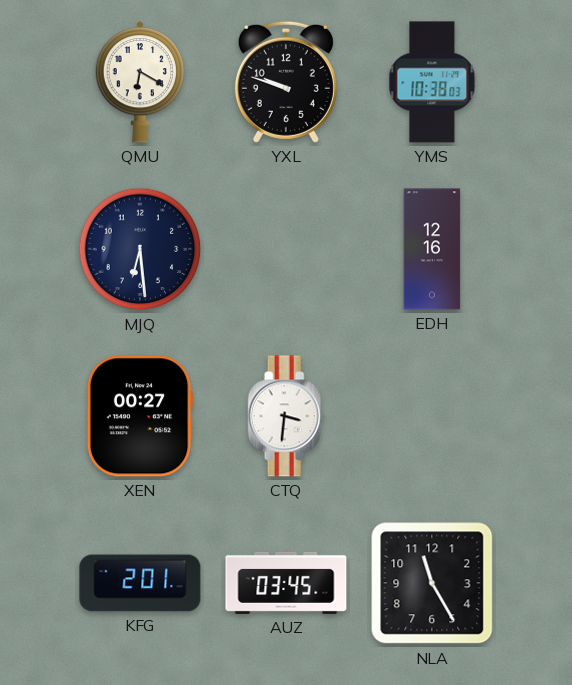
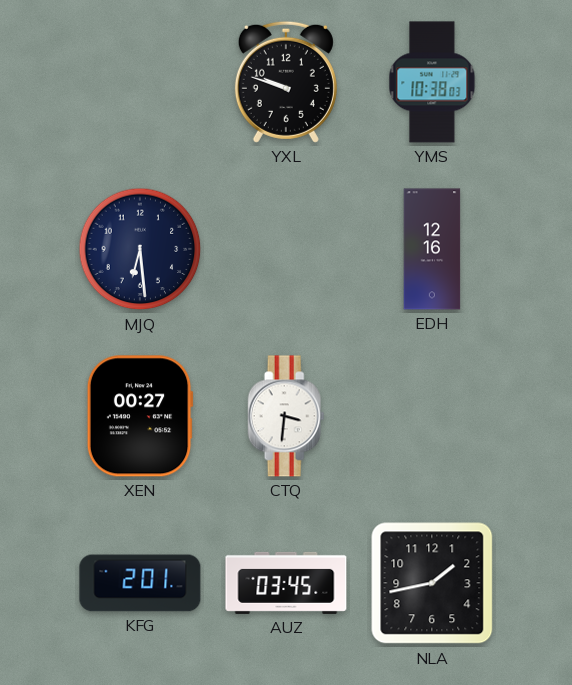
QMU: 6:20 -> none
NLA: 11:25 -> 1:43
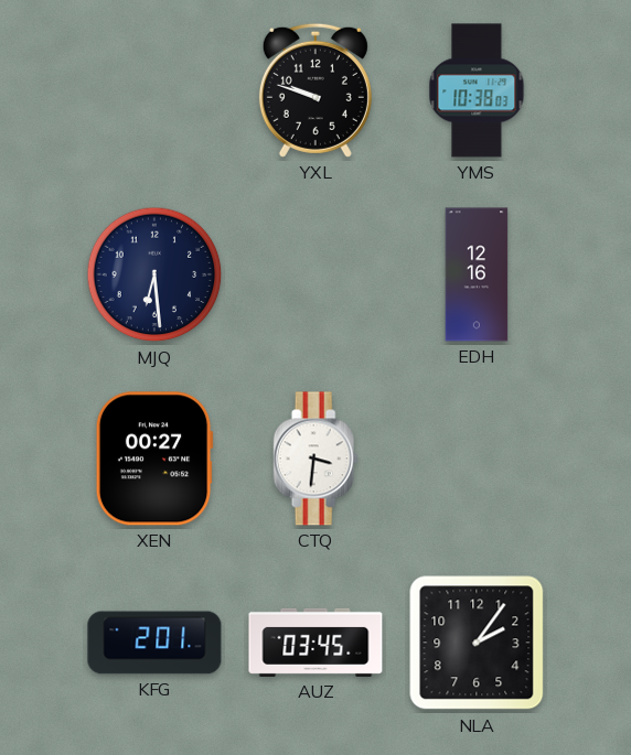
NLA: 1:43 -> 2:06
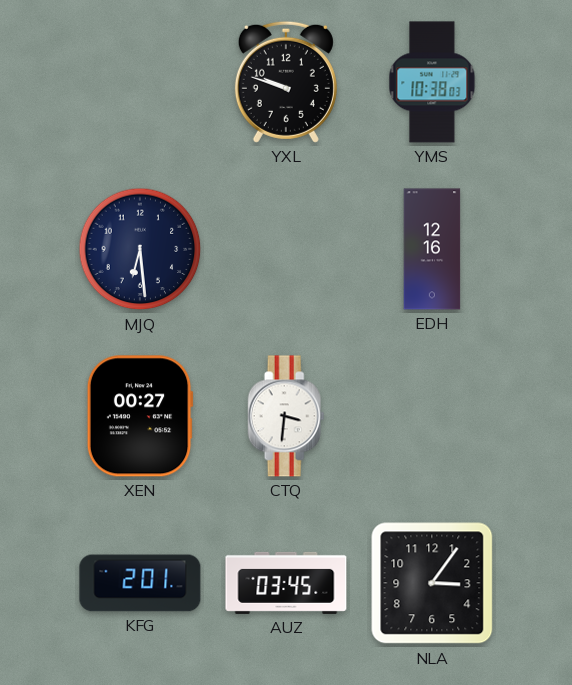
NLA: 2:06 -> 3:06
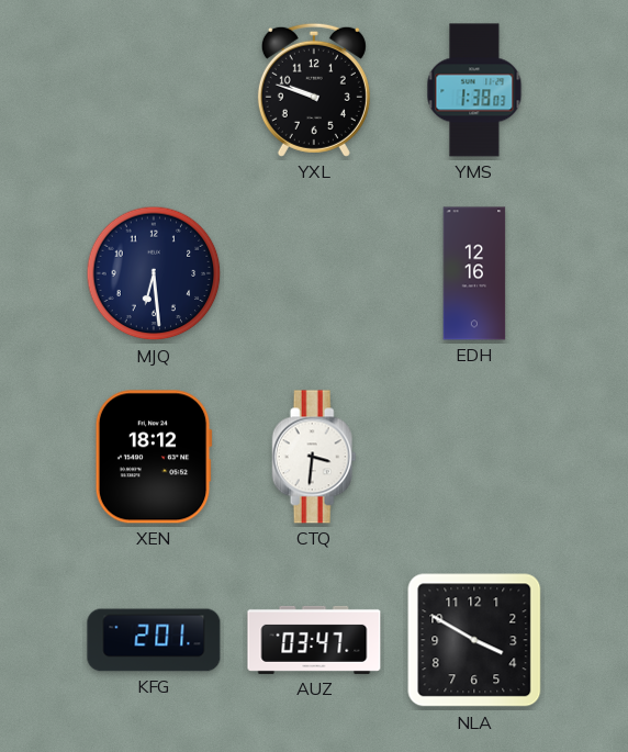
YMS: 10:38 -> 1:38
XEN: 00:27 -> 18:12
AUZ: 03:45 -> 03:47
NLA: 3:06 -> 3:50
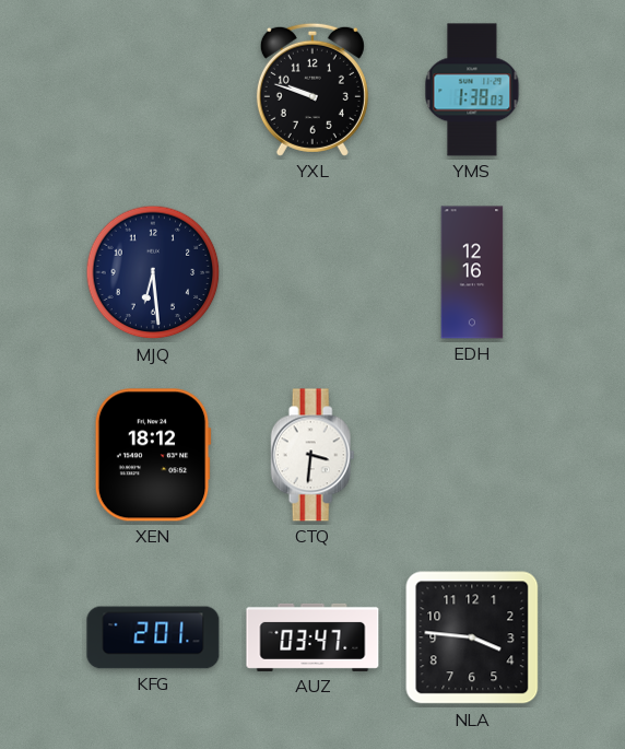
NLA: 3:50 -> 3:46
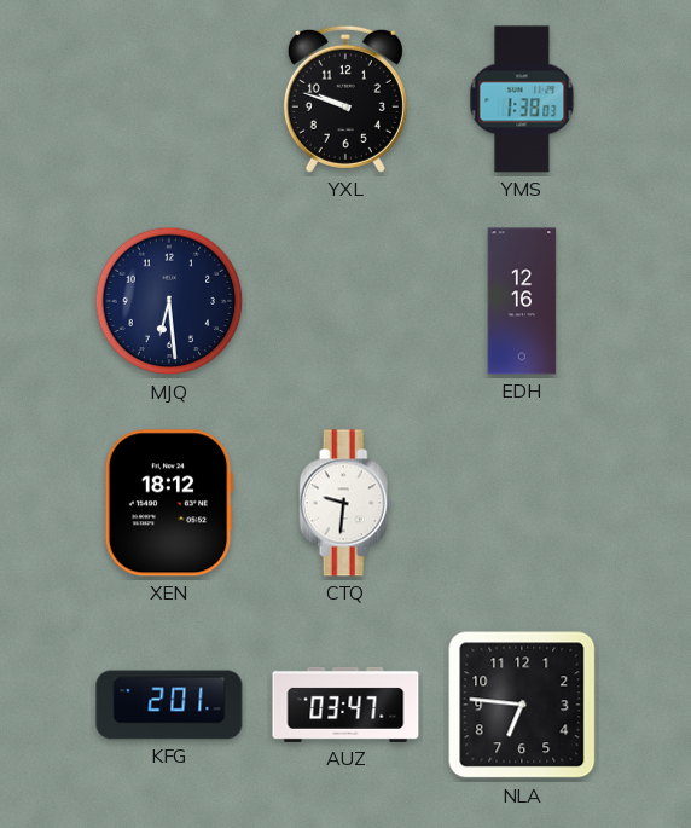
CTQ: 3:31 -> 9:31
NLA: 3:46 -> 6:46
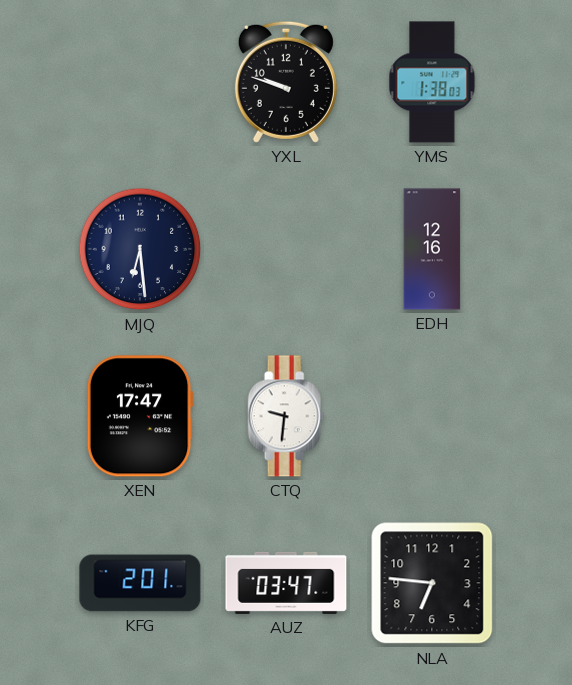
XEN: 18:12 -> 17:47
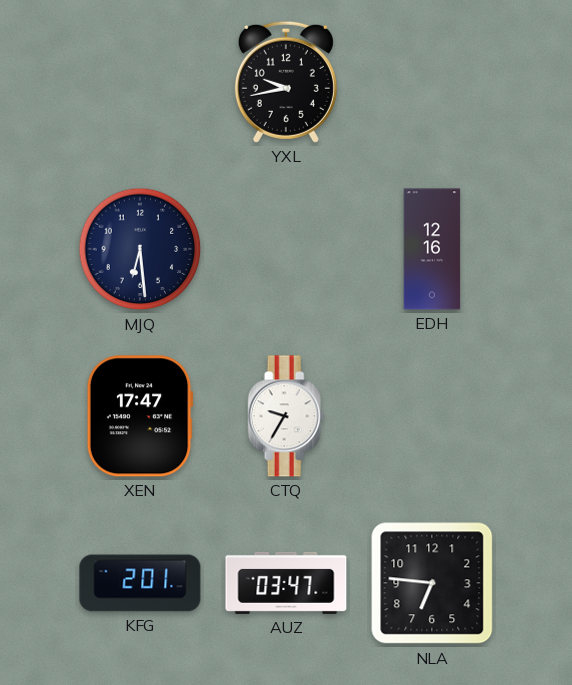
YXL: 9:48 -> 9:43
YMS: 1:38 -> none
CTQ: 9:31 -> 9:35
